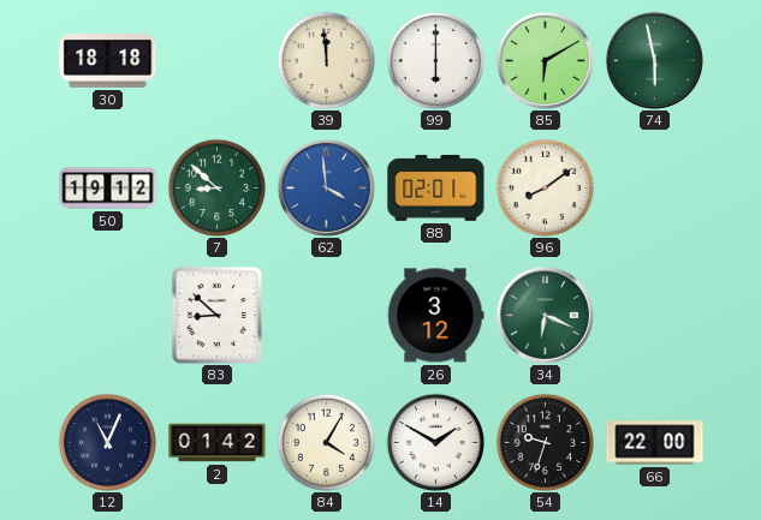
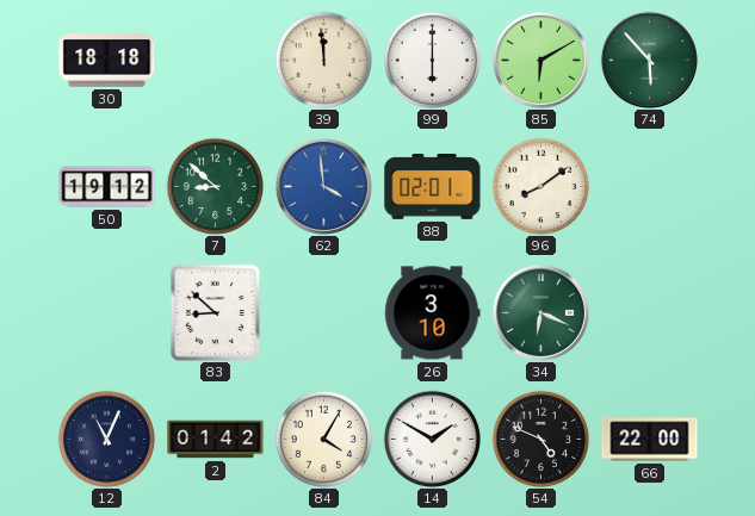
74: 5:58 -> 5:53
26: 3:12 -> 3:10
54: 9:33 -> 4:49
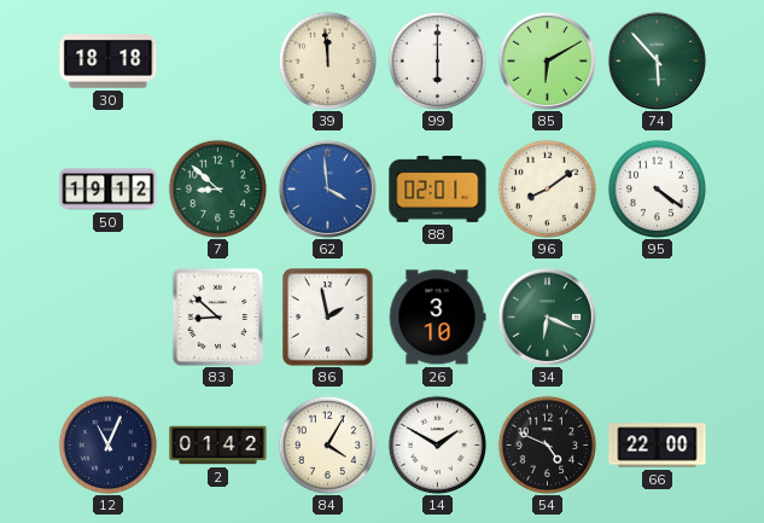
95: none -> 4:21
86: none -> 1:58
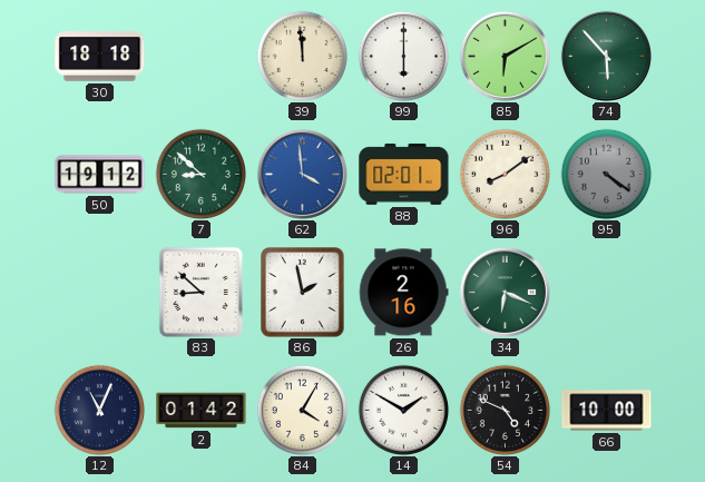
95 dial: white -> grey
26: 3:10 -> 2:16
66: 22:00 -> 10:00
